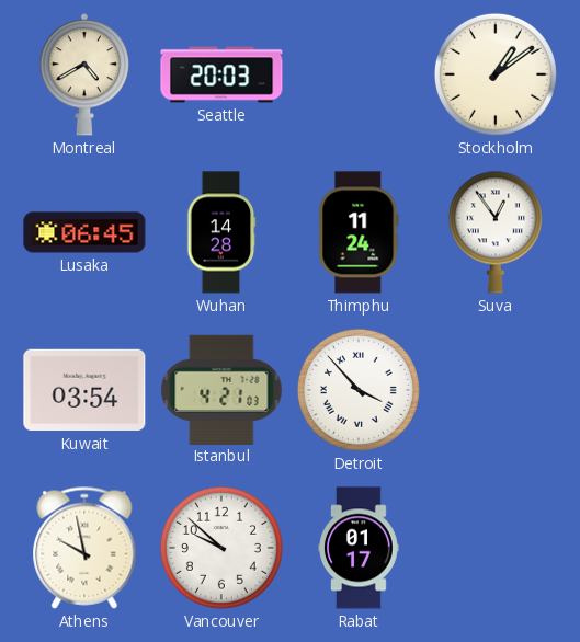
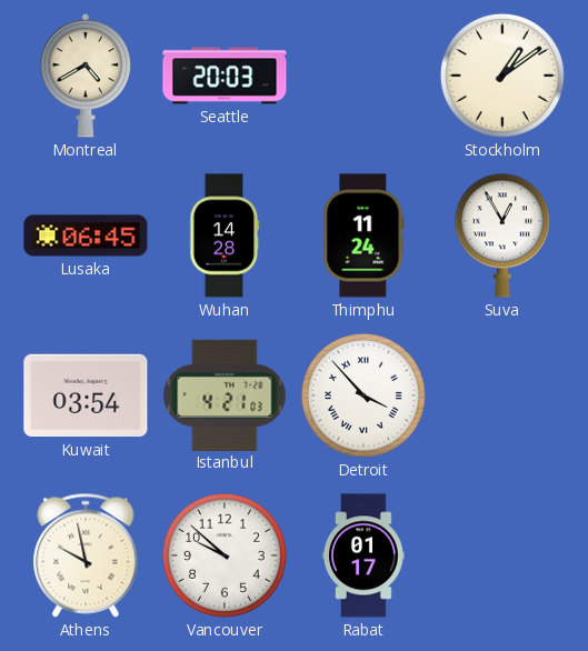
Suva: 12:54 -> 12:55
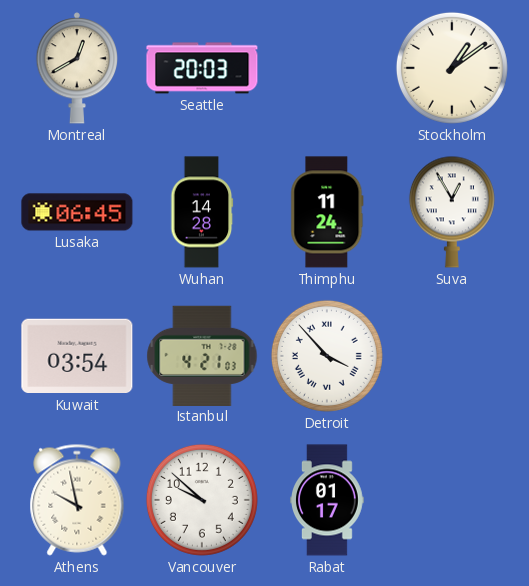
Montreal: 4:40 -> 12:40
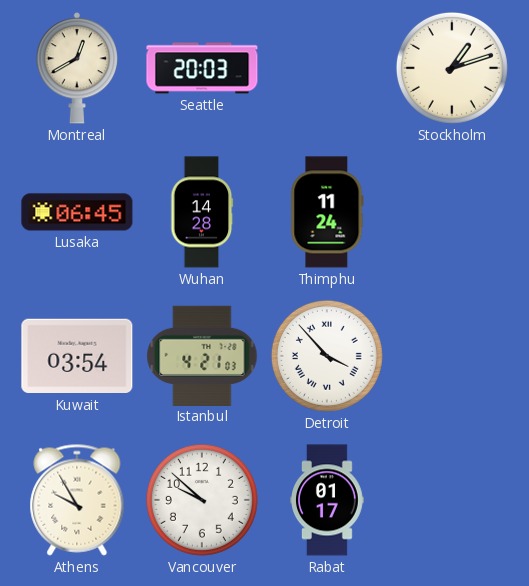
Stockholm: 1:09 -> 1:12
Suva: 12:55 -> none
Athens: 9:58 -> 9:55
